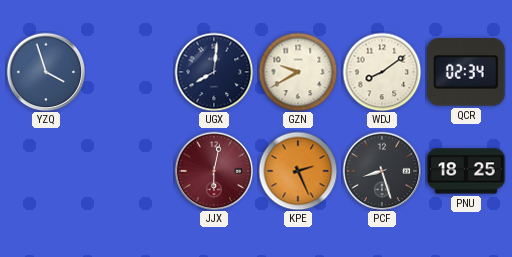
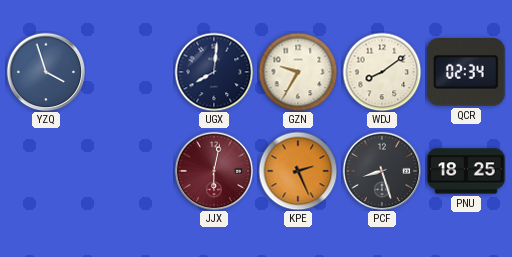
GZN: 9:40 -> 9:35
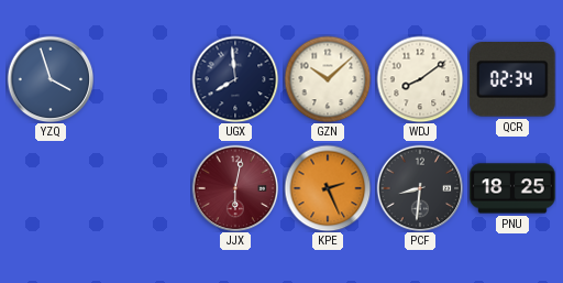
UGX: 8:01 -> 7:59
GZN: 9:35 -> 10:08
PCF: 8:27 -> 8:31
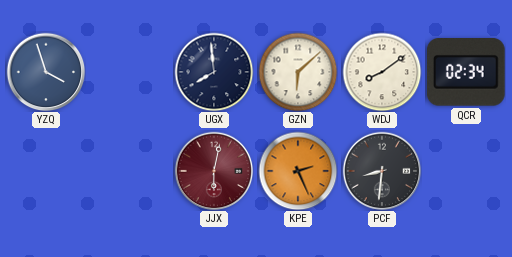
GZN: 10:08 -> 6:08
PNU: 18:25 -> none
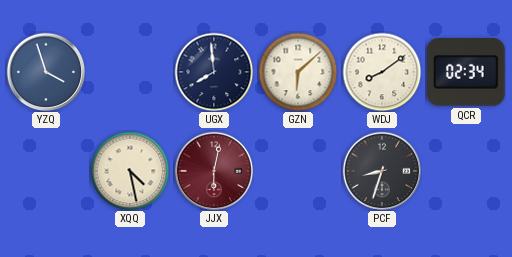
XQQ: none -> 4:28
KPE: 2:26 -> none
PCF: 8:31 -> 8:33
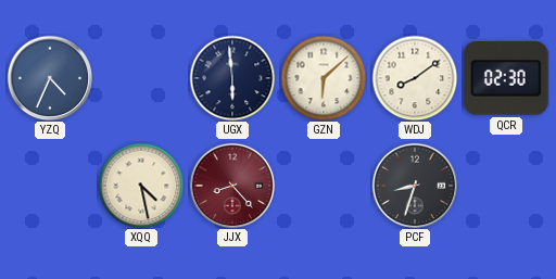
YZQ: 3:57 -> 4:34
UGX: 7:59 -> 5:59
QCR: 02:34 -> 02:30
JJX: 6:02 -> 8:23
